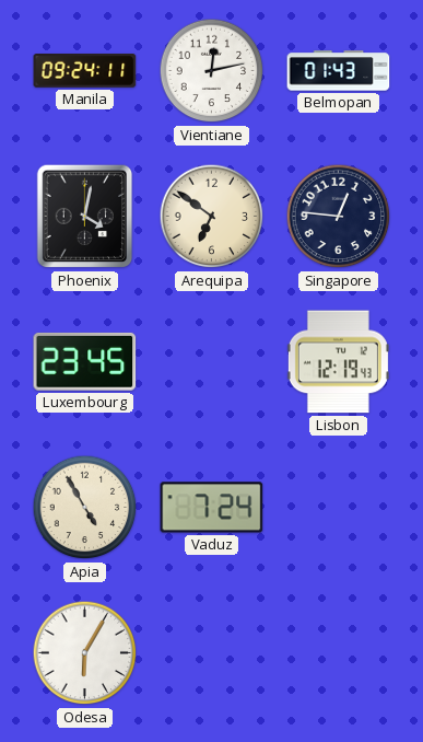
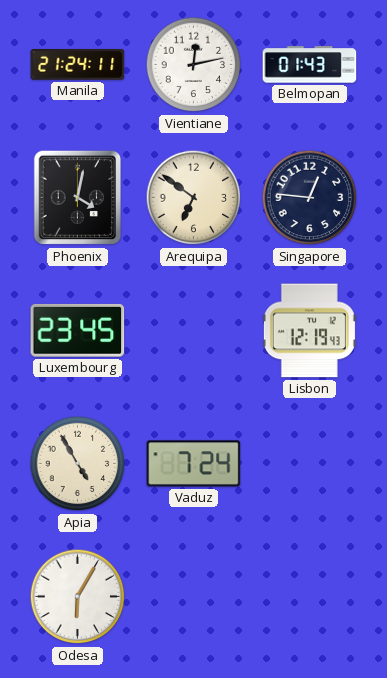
Manila: 09:24 -> 21:24
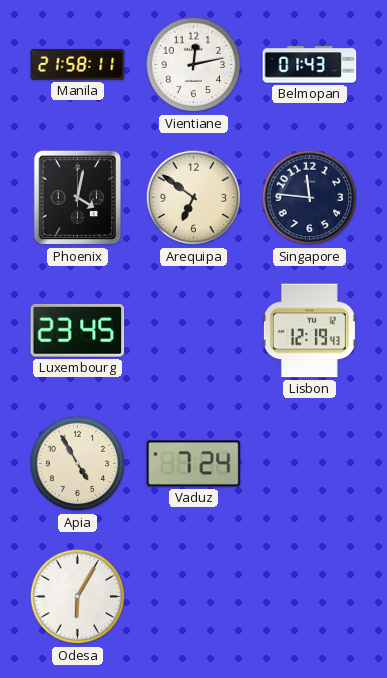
Manila: 21:24 -> 21:58
Singapore: 12:46 -> 11:46
